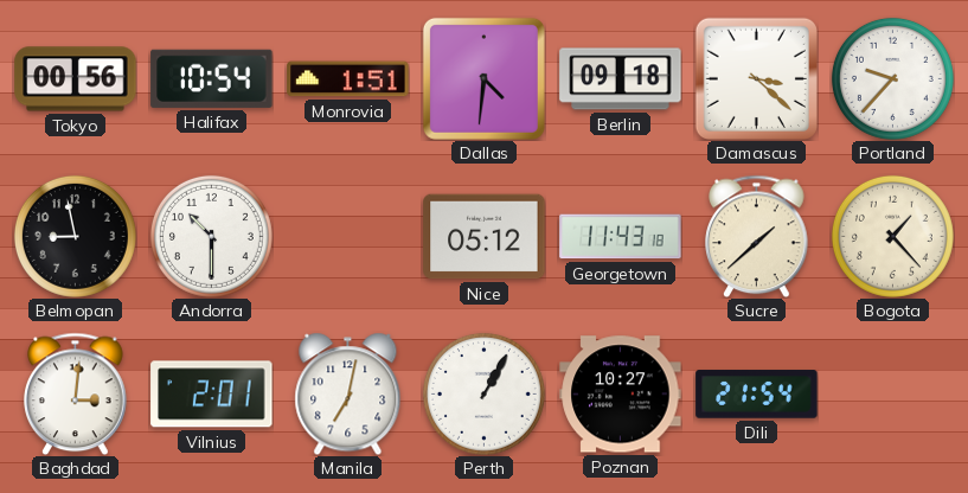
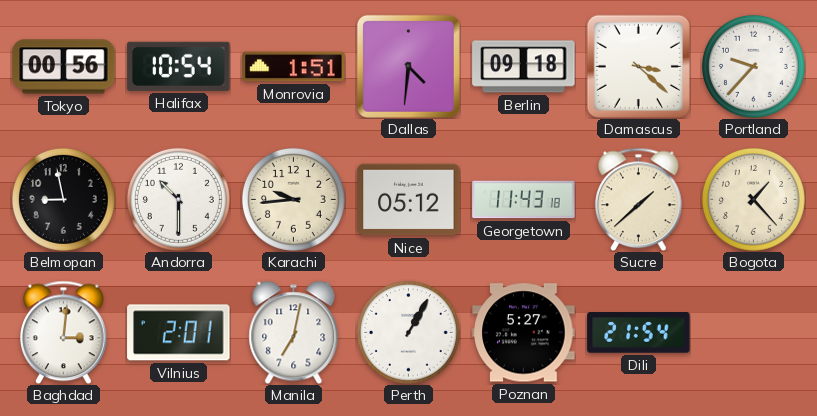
Karachi: none -> 9:44
Poznan: 10:27 -> 5:27
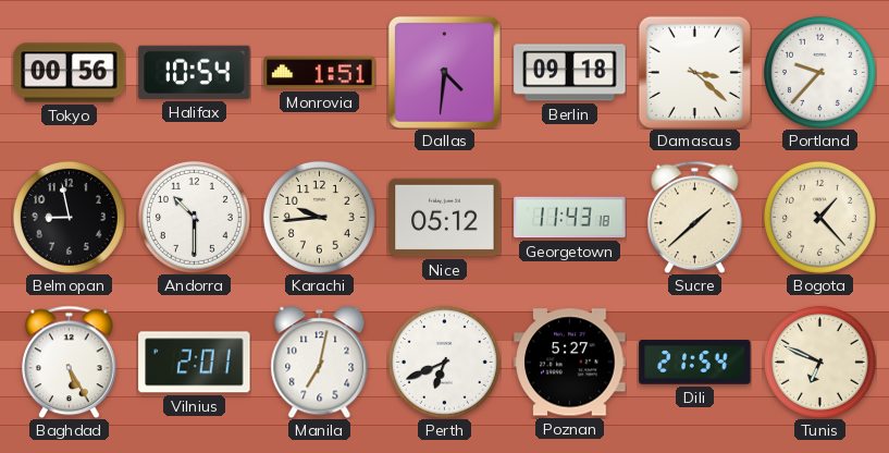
Baghdad: 3:01 -> 5:25
Perth: 1:05 -> 6:41
Tunis: none -> 6:49
